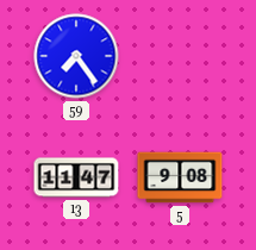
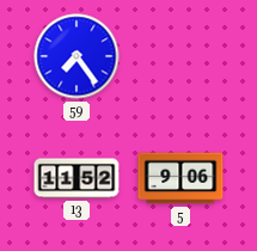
13: 11:47 -> 11:52
5: 9:08 -> 9:06
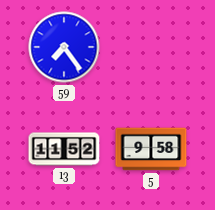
5: 9:06 -> 9:58
